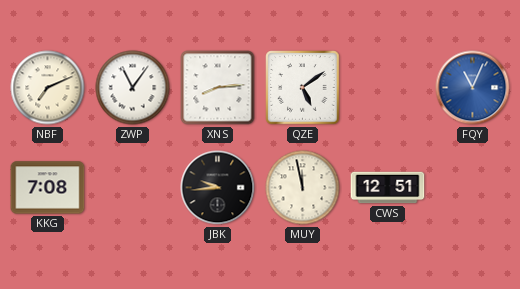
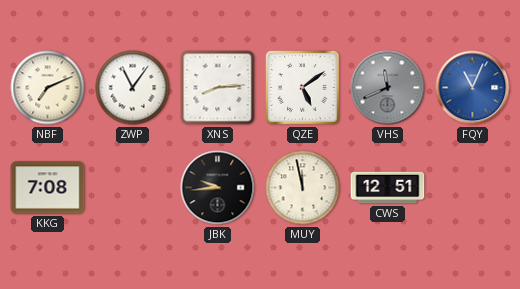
VHS: none -> 11:41
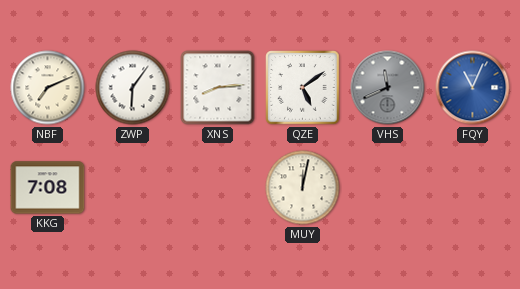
ZWP: 11:06 -> 6:06
JBK: 9:44 -> none
MUY: 11:58 -> 12:02
CWS: 12:51 -> none
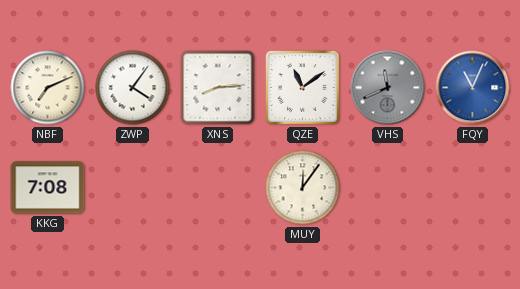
ZWP: 6:06 -> 4:06
QZE: 5:09 -> 11:09
MUY: 12:02 -> 12:06
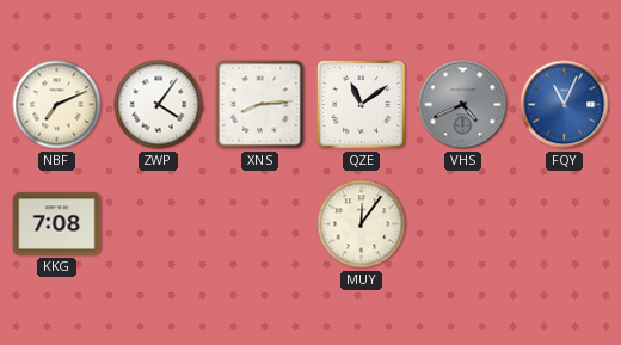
VHS: 11:41 -> 4:41
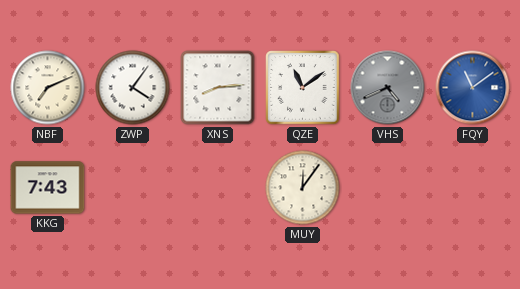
FQY: 11:04 -> 11:09
KKG: 7:08 -> 7:43
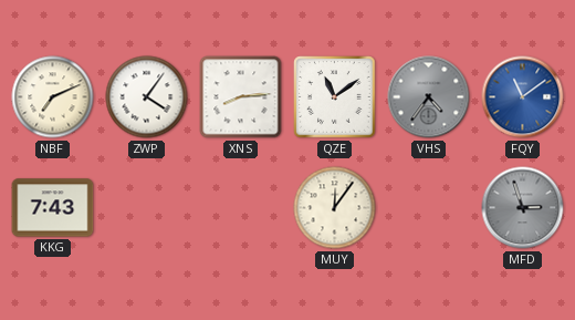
VHS: 4:41 -> 4:36
MFD: none -> 2:57
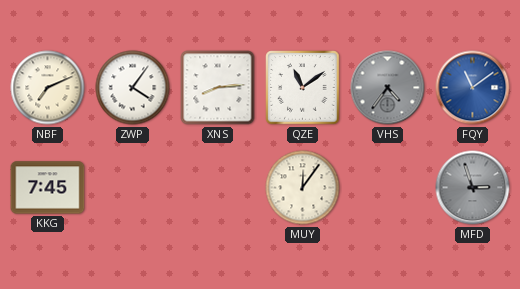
KKG: 7:43 -> 7:45
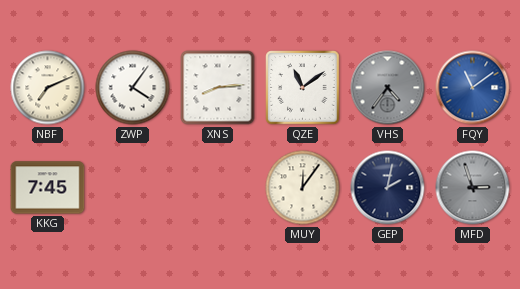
GEP: none -> 2:02
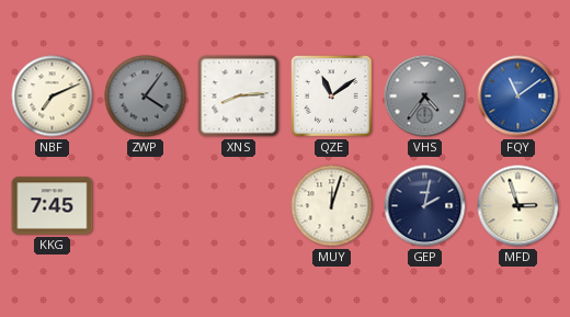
ZWP dial: white -> grey
MUY: 12:06 -> 12:03
MFD dial: grey -> cream
